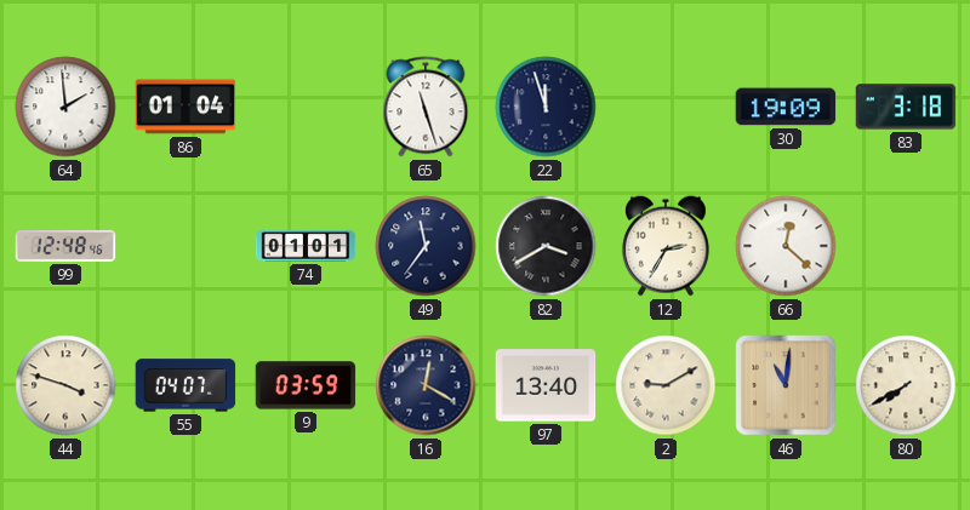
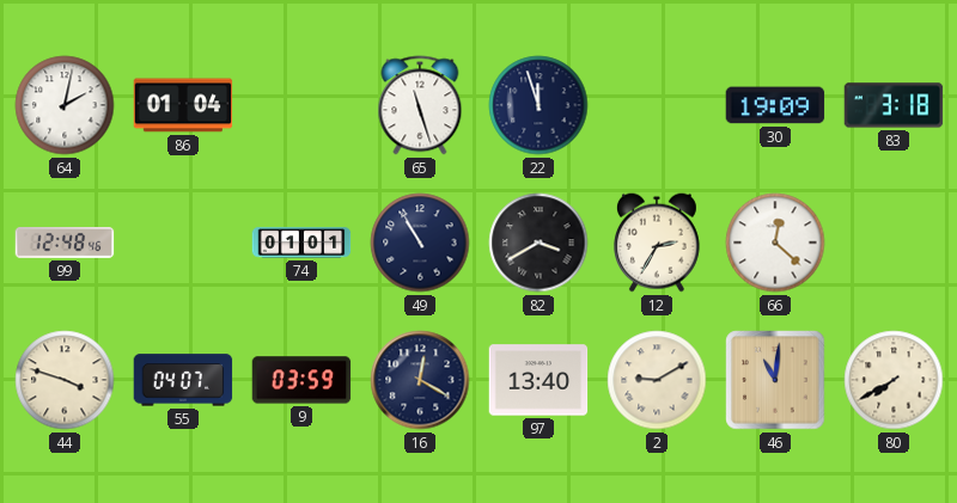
64: 1:59 -> 2:02
49: 11:36 -> 10:55
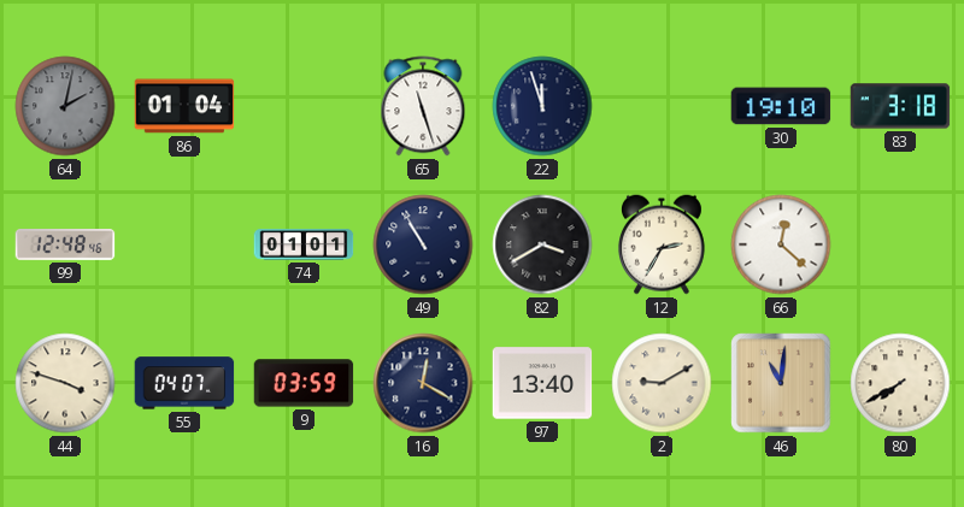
64 dial: white -> grey
30: 19:09 -> 19:10
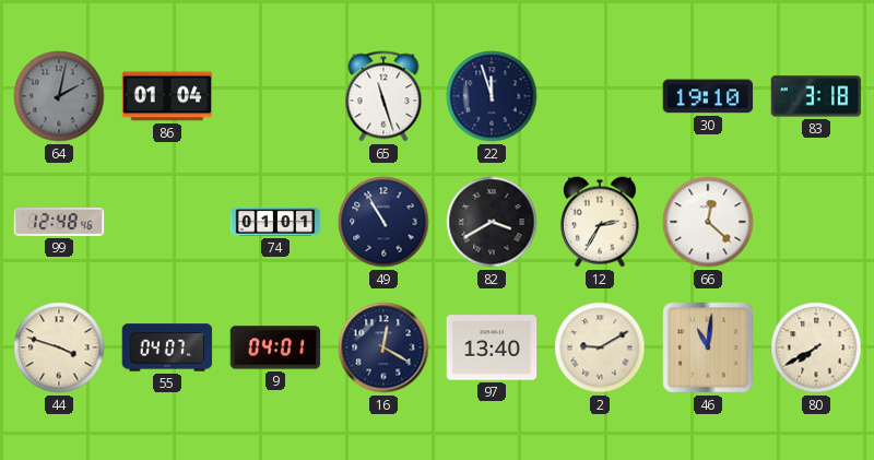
9: 03:59 -> 04:01
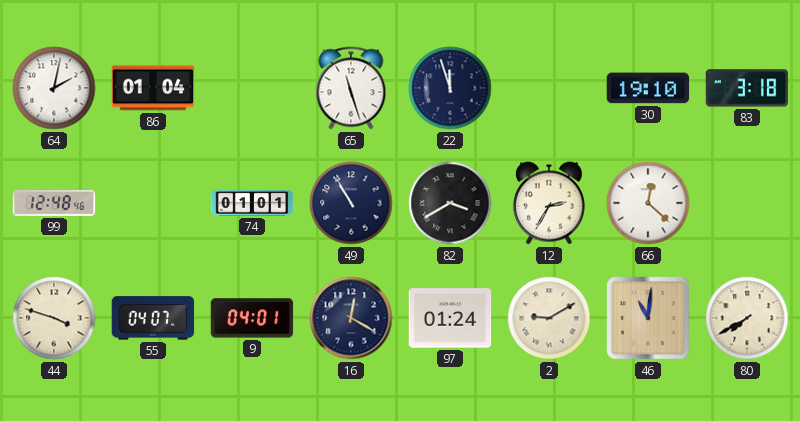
64 dial: grey -> white
97: 13:40 -> 01:24
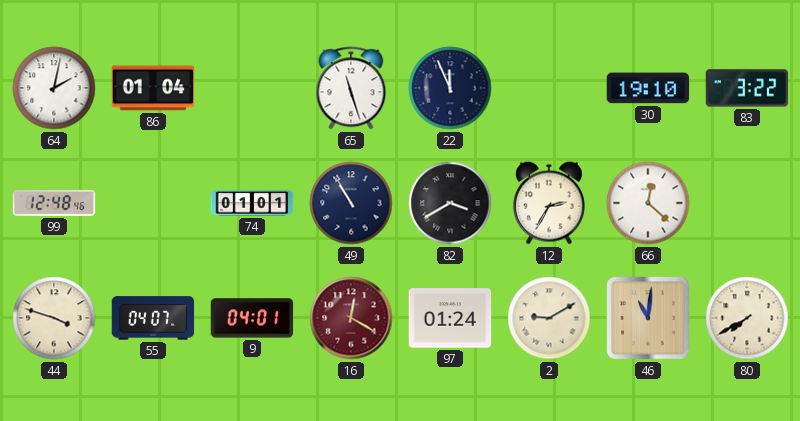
22: 11:57 -> 11:56
83: 3:18 -> 3:22
16 dial: navy -> burgundy
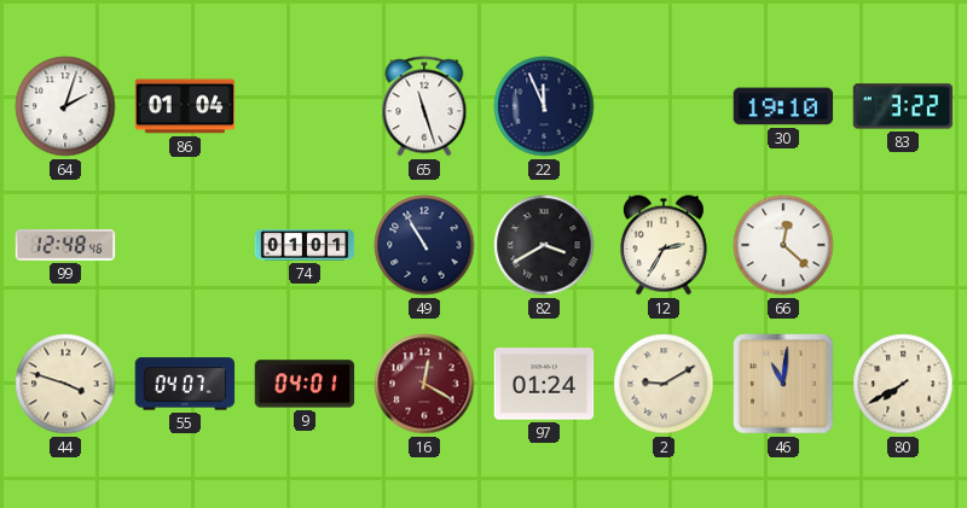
64: 2:02 -> 2:03
